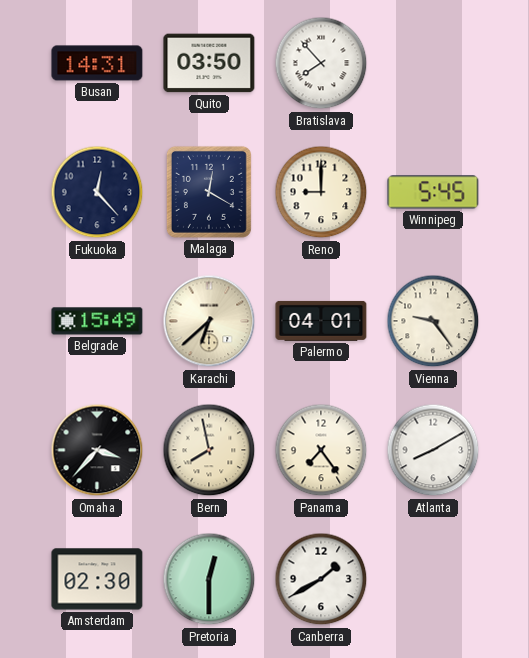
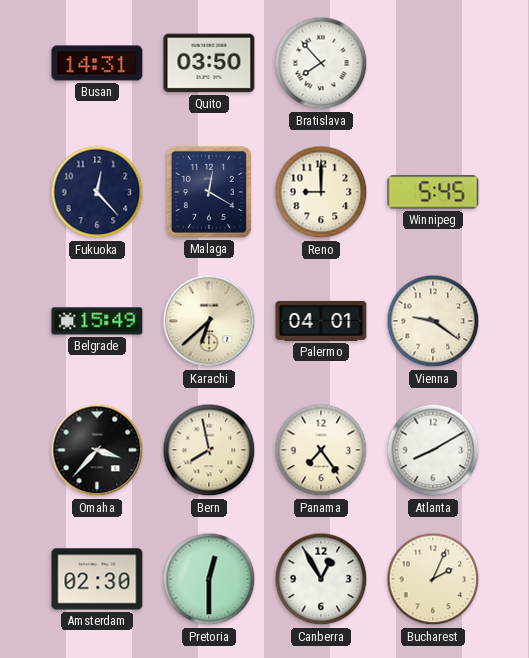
Vienna: 9:24 -> 9:21
Canberra: 1:40 -> 12:55
Bucharest: none -> 2:04
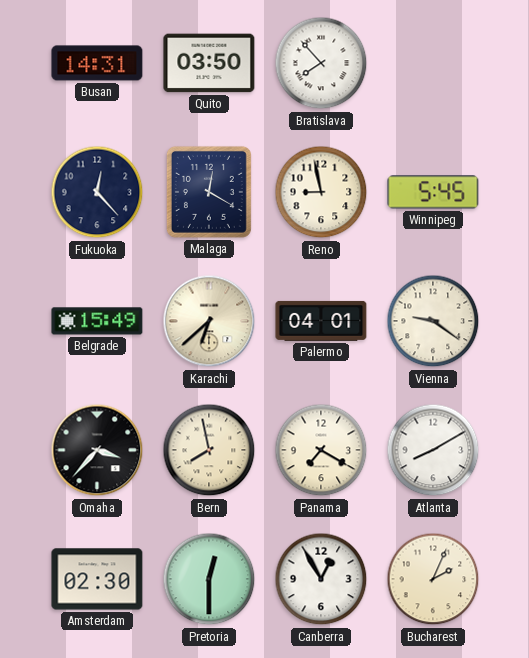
Reno: 9:00 -> 8:58
Panama: 7:24 -> 7:20
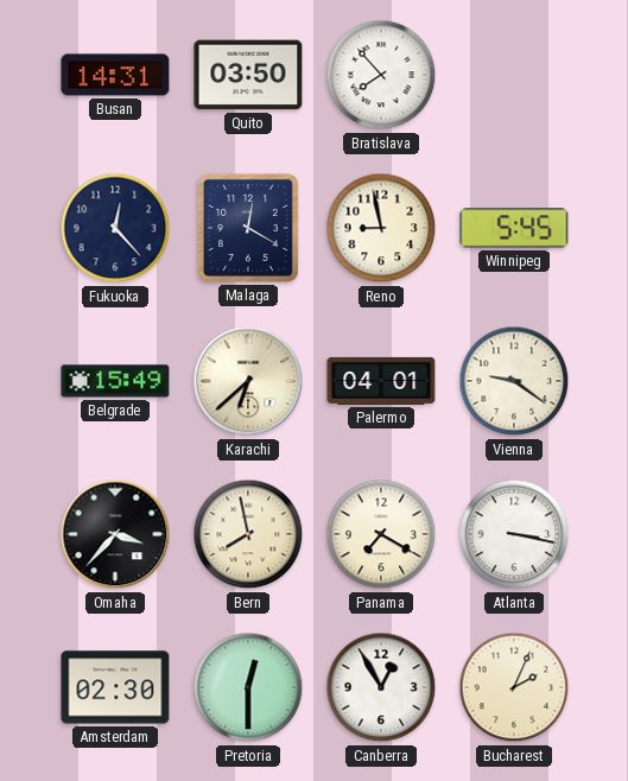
Atlanta: 8:10 -> 3:17
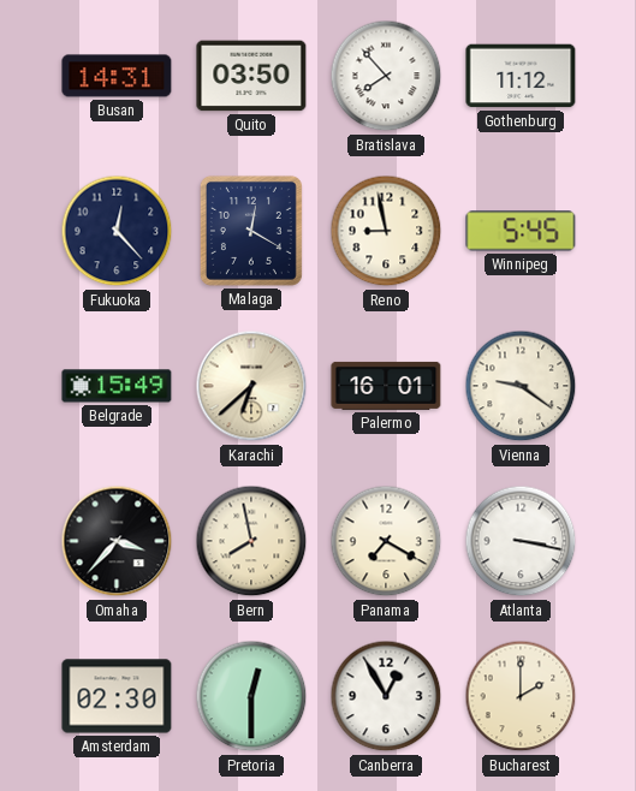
Gothenburg: none -> 11:12
Palermo: 04:01 -> 16:01
Bucharest: 2:04 -> 2:00
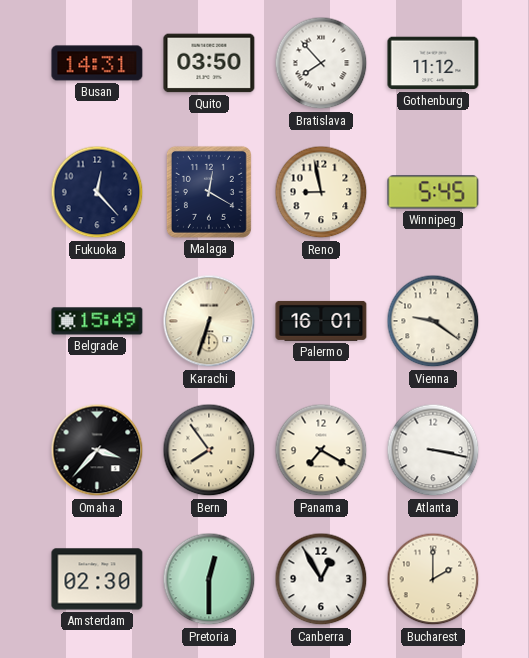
Karachi: 6:38 -> 6:33
Bern: 7:58 -> 7:54
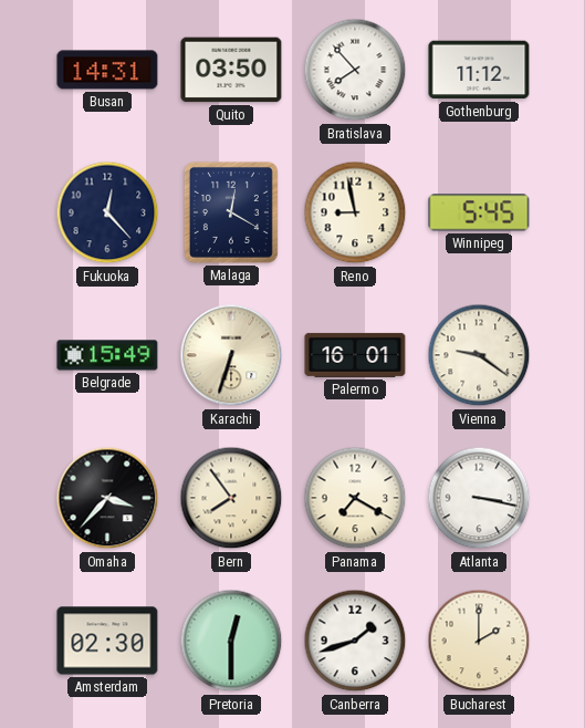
Canberra: 12:55 -> 1:42
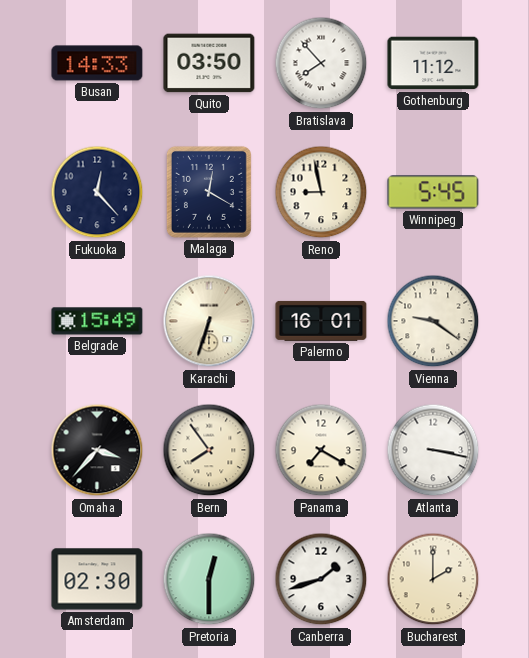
Busan: 14:31 -> 14:33
